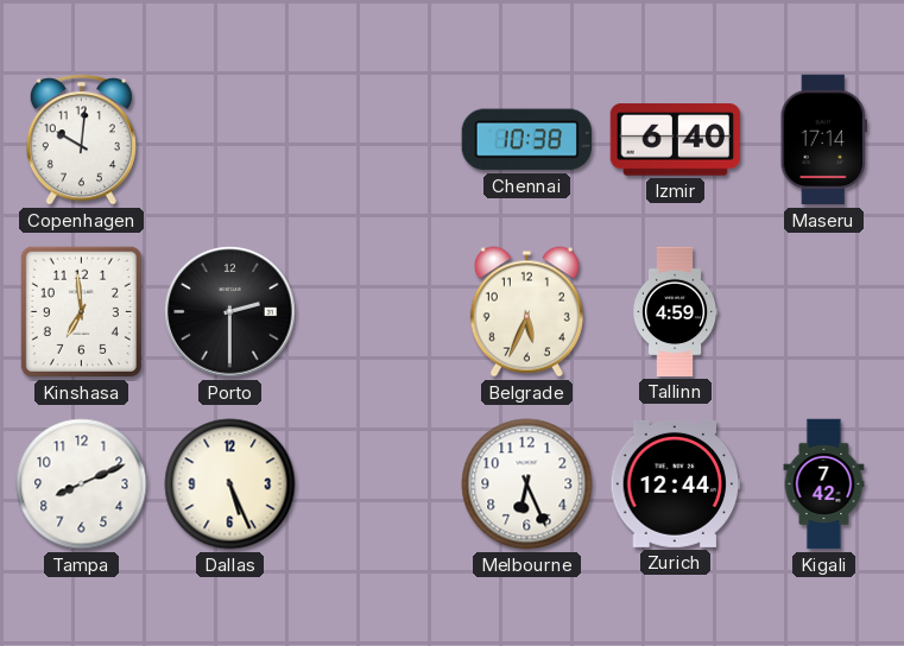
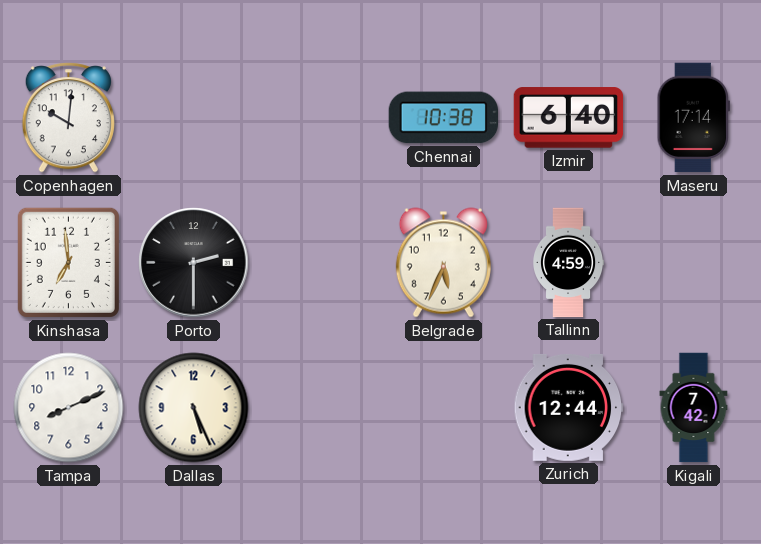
Melbourne: 6:26 -> none
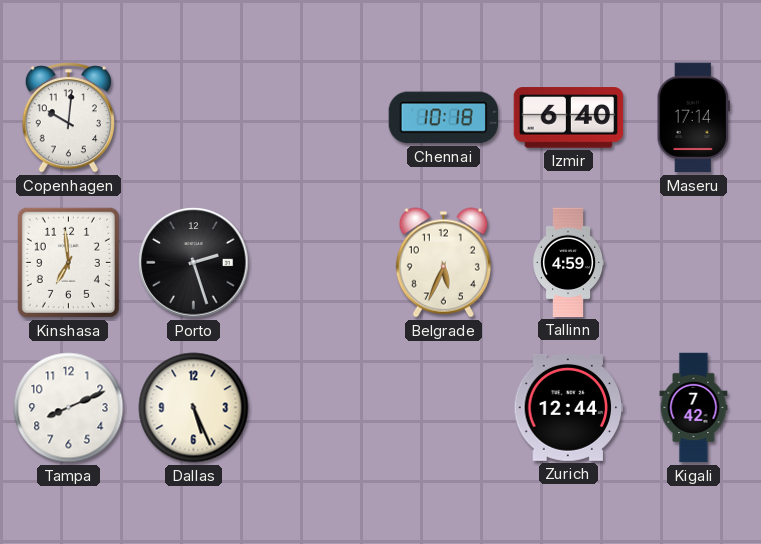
Chennai: 10:38 -> 10:18
Porto: 2:30 -> 2:27
